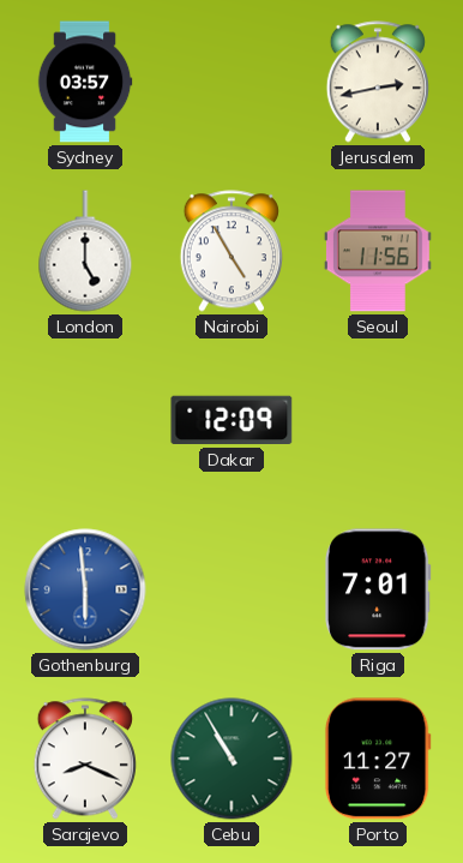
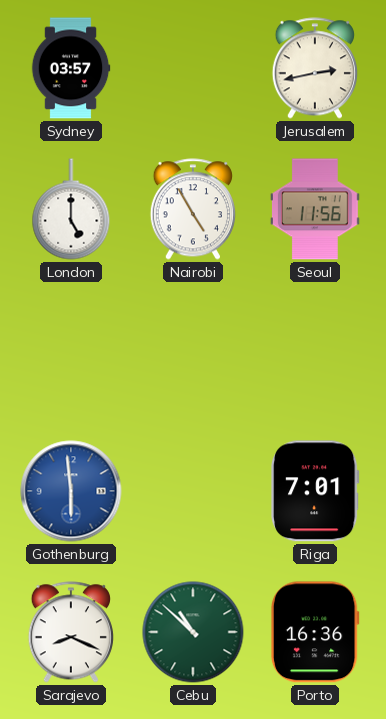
Dakar: 12:09 -> none
Cebu: 10:55 -> 10:52
Porto: 11:27 -> 16:36
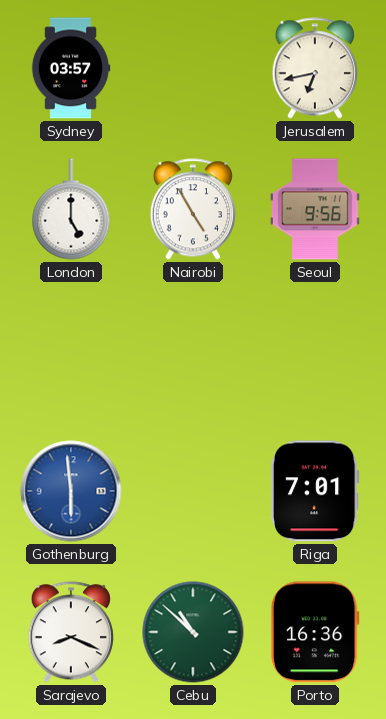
Jerusalem: 2:43 -> 6:43
Seoul: 11:56 -> 9:56
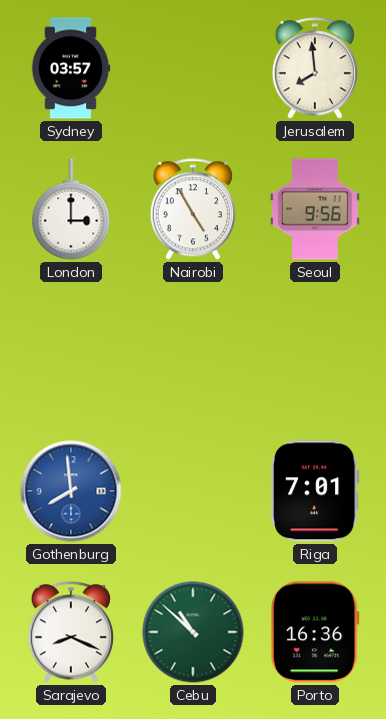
Jerusalem: 6:43 -> 7:59
London: 5:00 -> 3:00
Gothenburg: 5:59 -> 7:59
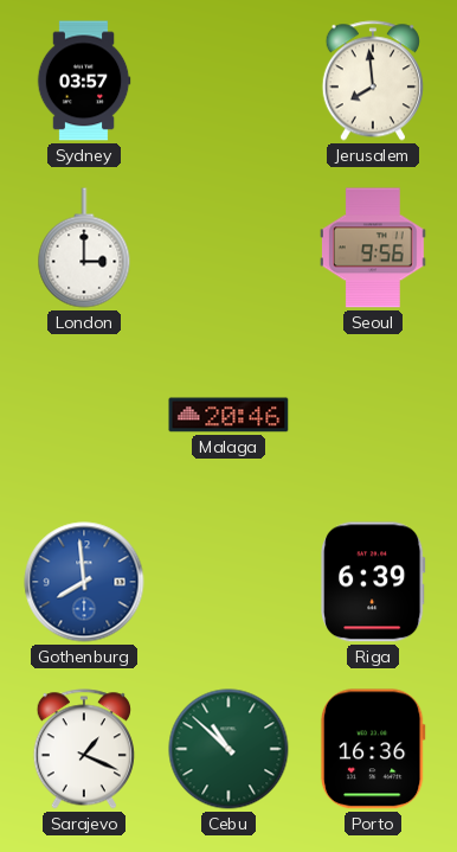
Nairobi: 4:55 -> none
Malaga: none -> 20:46
Riga: 7:01 -> 6:39
Sarajevo: 8:19 -> 1:19
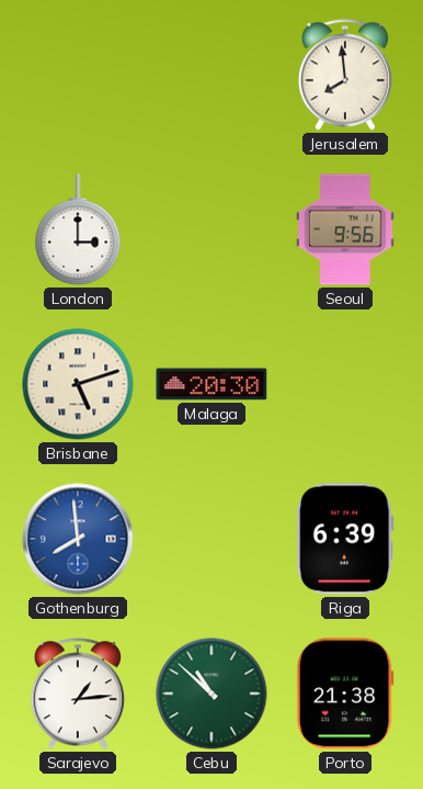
Sydney: 03:57 -> none
Brisbane: none -> 5:12
Malaga: 20:46 -> 20:30
Sarajevo: 1:19 -> 1:14
Porto: 16:36 -> 21:38
